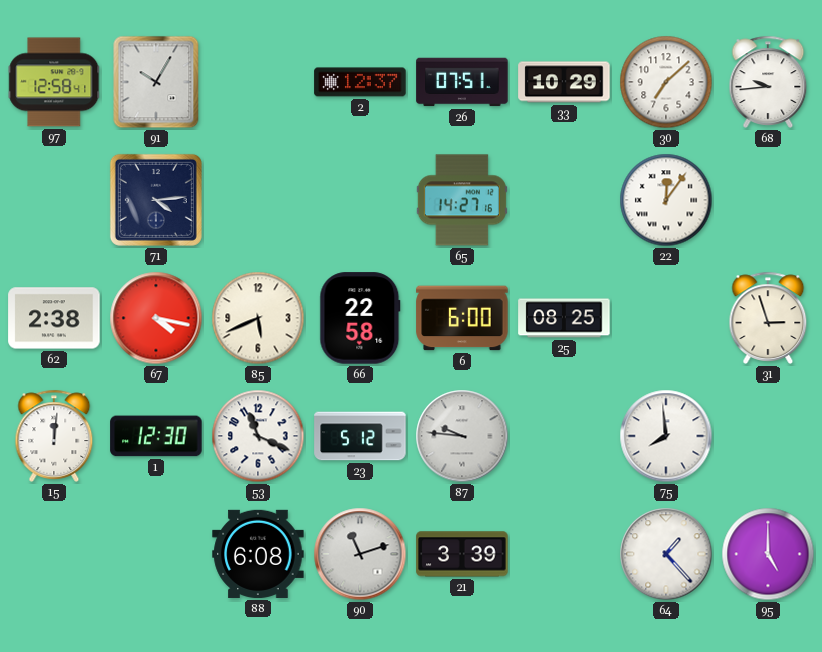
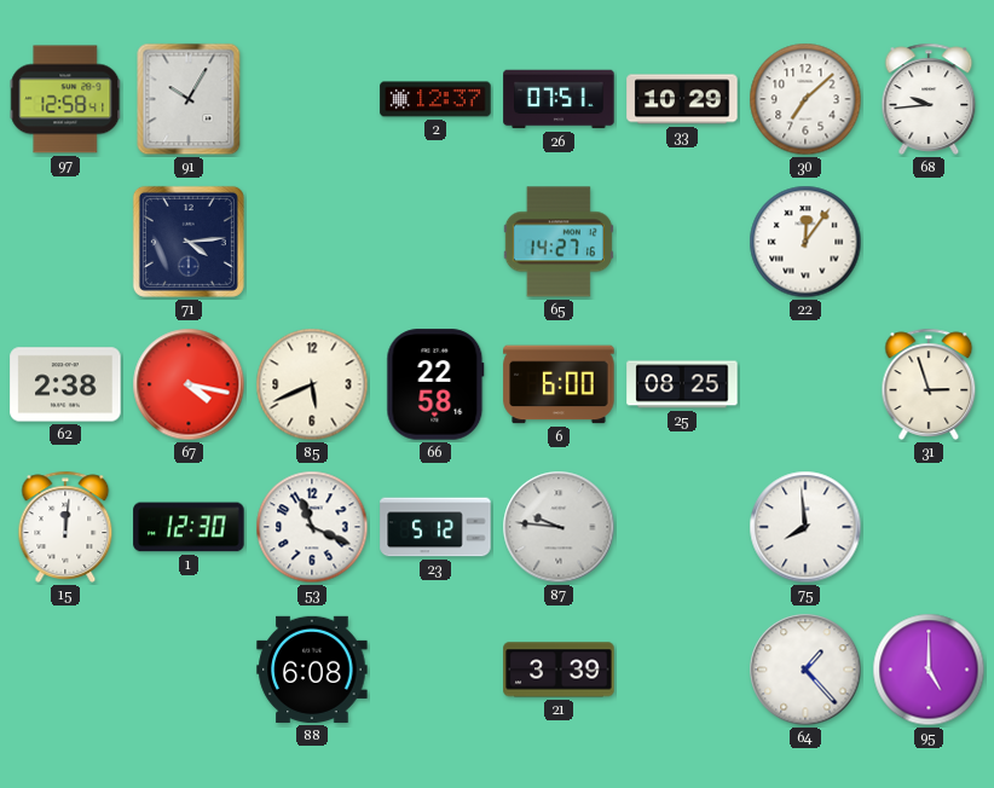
90: 11:12 -> none
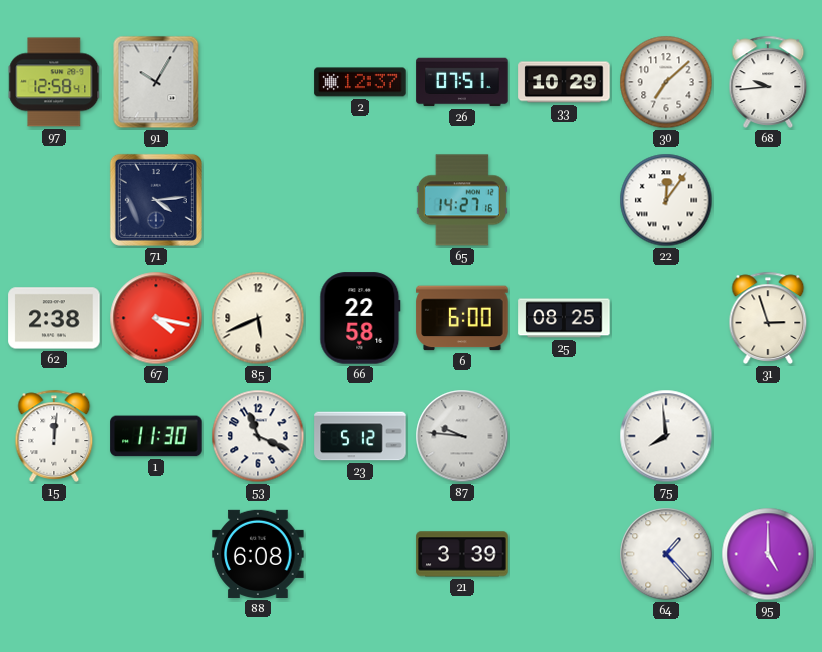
1: 12:30 -> 11:30
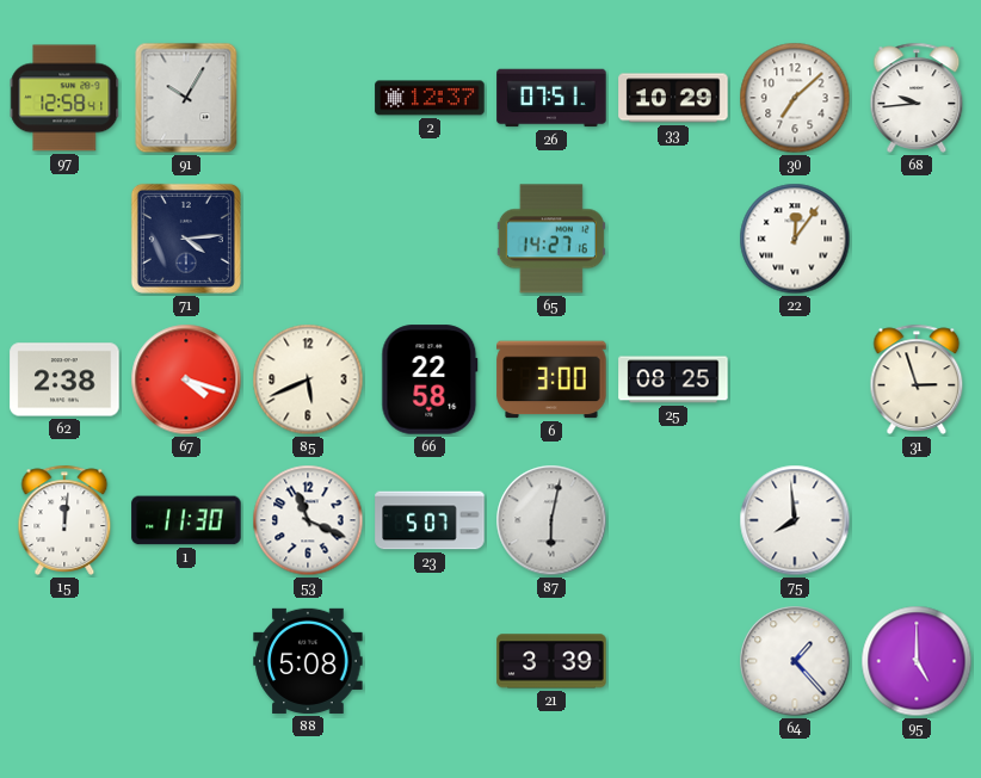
67: 4:17 -> 4:18
6: 6:00 -> 3:00
23: 5:12 -> 5:07
87: 9:46 -> 6:02
88: 6:08 -> 5:08
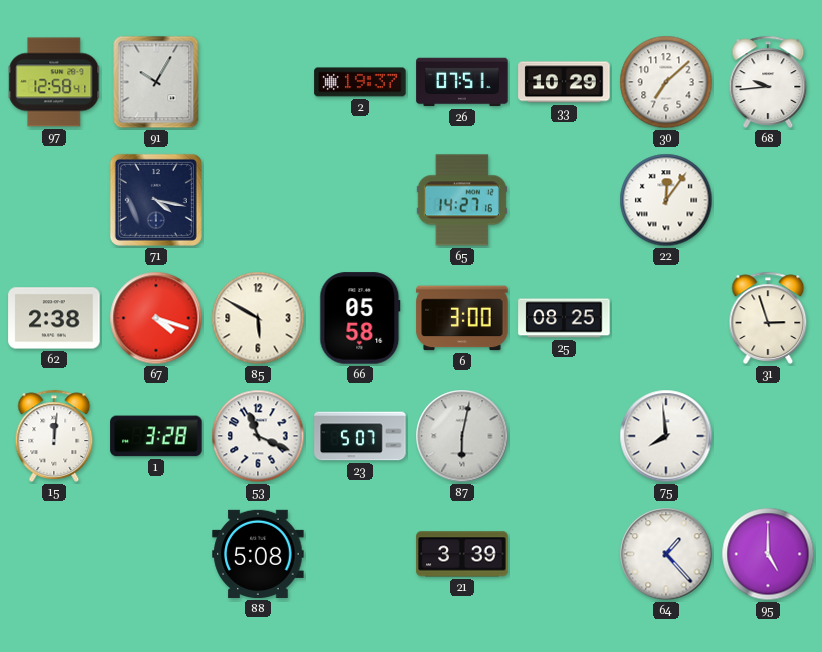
2: 12:37 -> 19:37
71: 4:14 -> 4:17
85: 5:41 -> 5:50
66: 22:58 -> 05:58
1: 11:30 -> 3:28
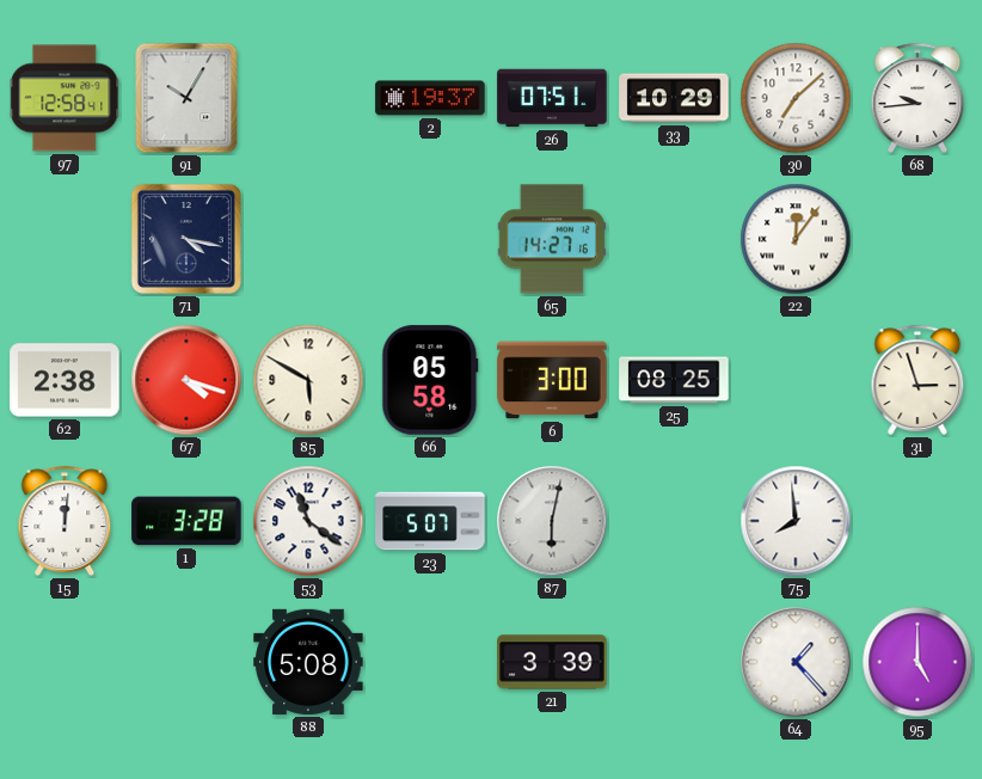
53: 11:19 -> 11:21
